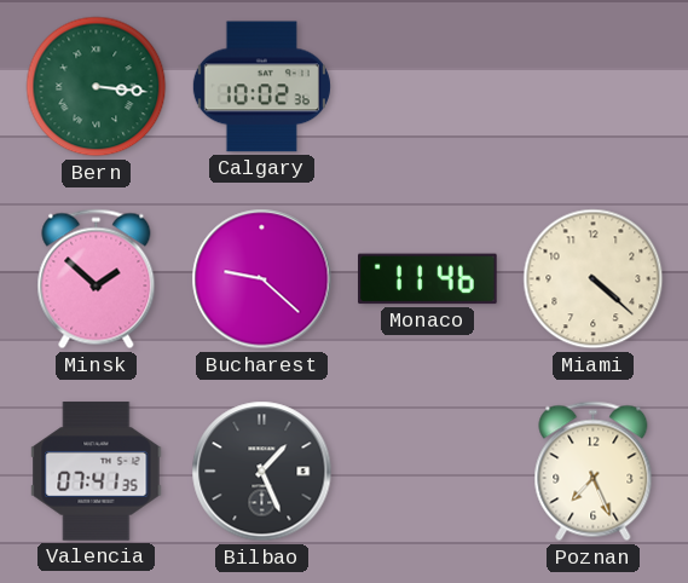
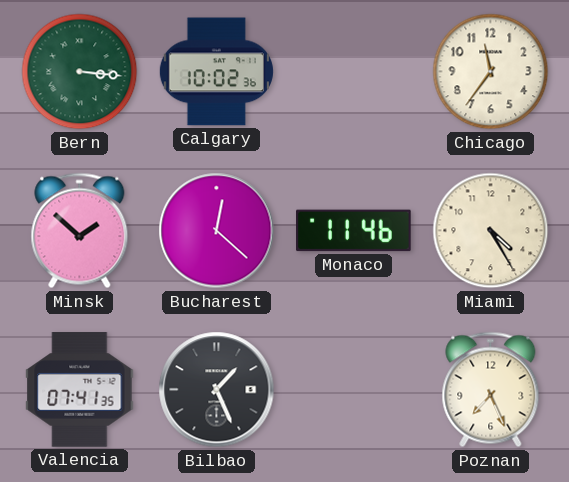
Chicago: none -> 11:36
Bucharest: 9:22 -> 12:22
Miami: 4:22 -> 4:25
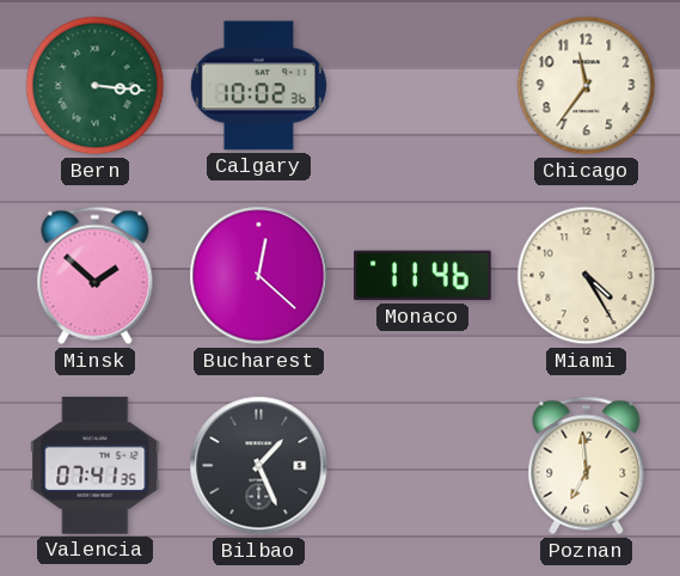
Poznan: 7:26 -> 6:59
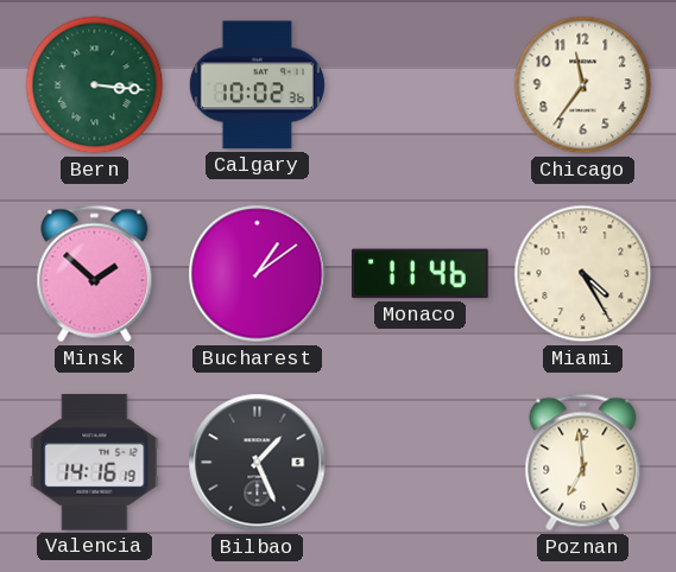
Bucharest: 12:22 -> 1:09
Valencia: 07:41 -> 14:16
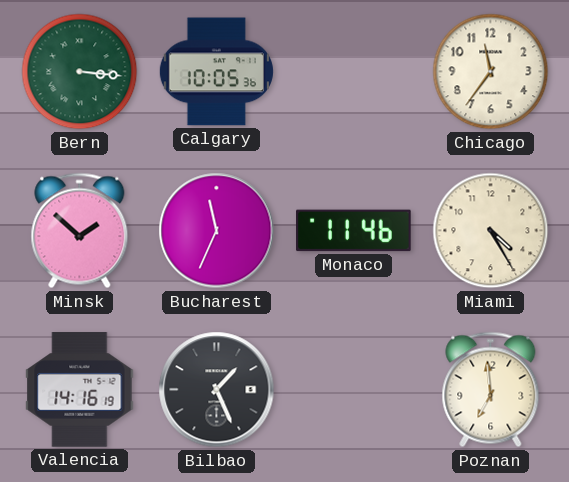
Calgary: 10:02 -> 10:05
Bucharest: 1:09 -> 11:34
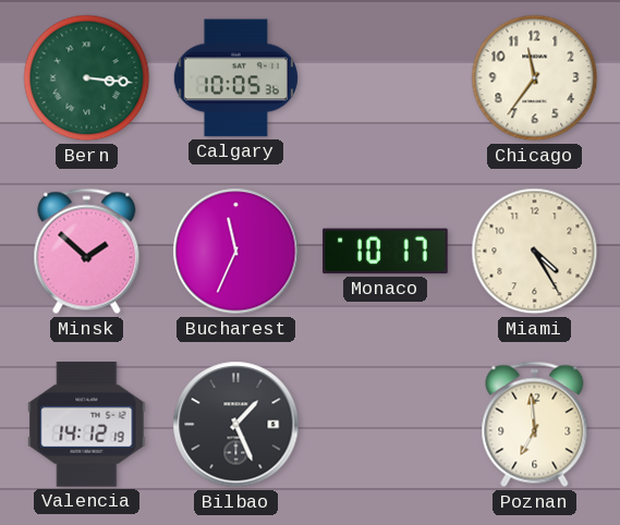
Monaco: 11:46 -> 10:17
Valencia: 14:16 -> 14:12
